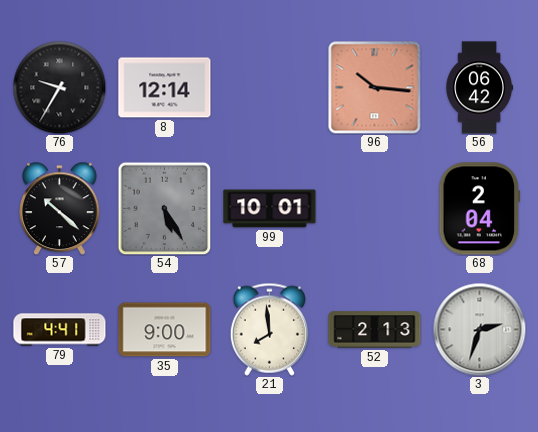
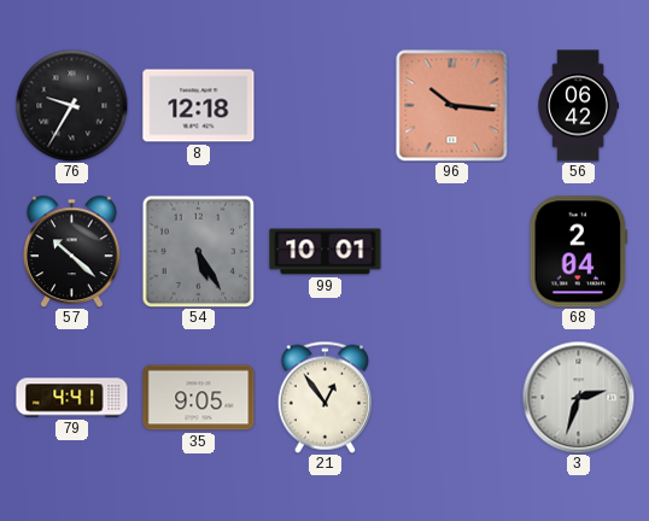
8: 12:14 -> 12:18
35: 9:00 -> 9:05
21: 7:59 -> 12:54
52: 2:13 -> none
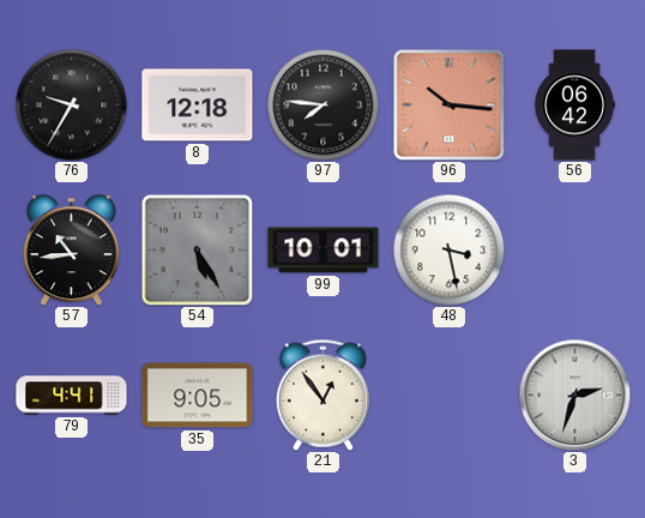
97: none -> 7:46
57: 10:22 -> 10:44
48: none -> 3:28
68: 2:04 -> none
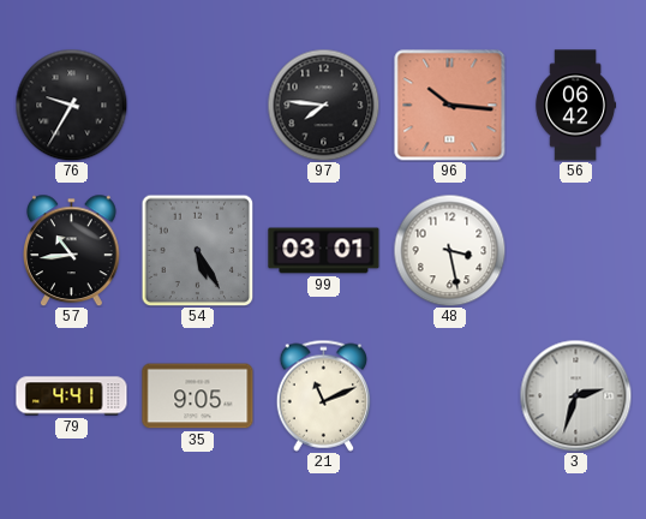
8: 12:18 -> none
99: 10:01 -> 03:01
21: 12:54 -> 11:11
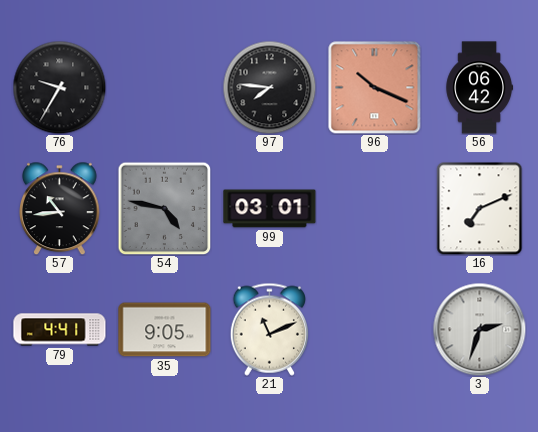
96: 10:16 -> 10:19
54: 5:25 -> 4:47
48: 3:28 -> none
16: none -> 7:11
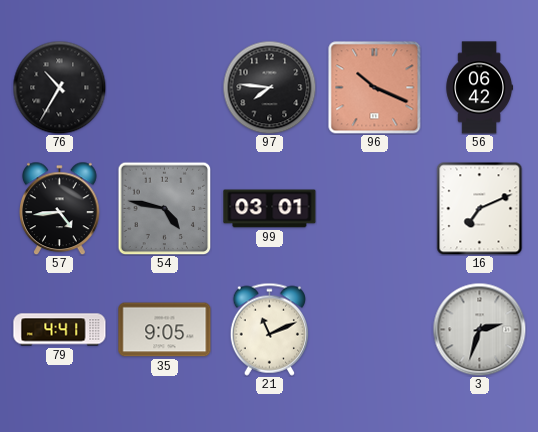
76: 9:35 -> 10:35
57: 10:44 -> 4:44
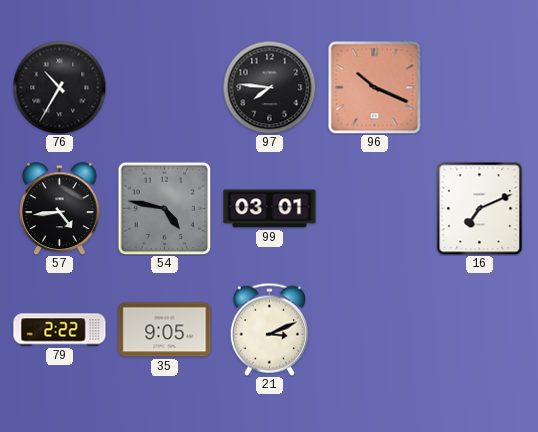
56: 06:42 -> none
79: 4:41 -> 2:22
21: 11:11 -> 3:11
3: 2:33 -> none
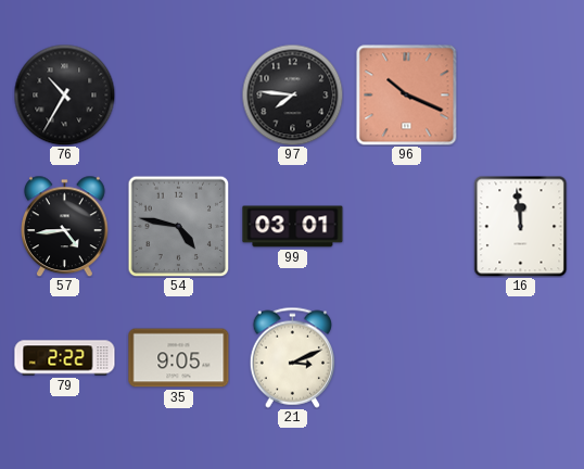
16: 7:11 -> 11:59
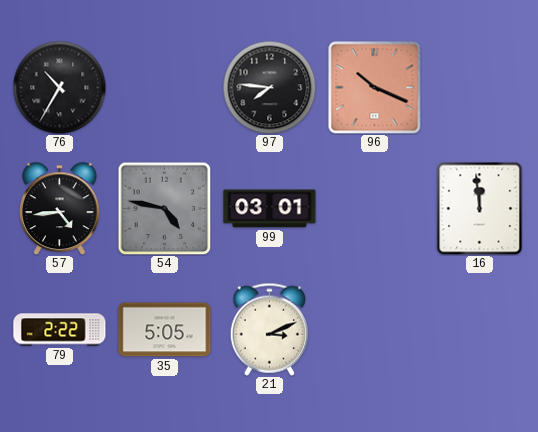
35: 9:05 -> 5:05
